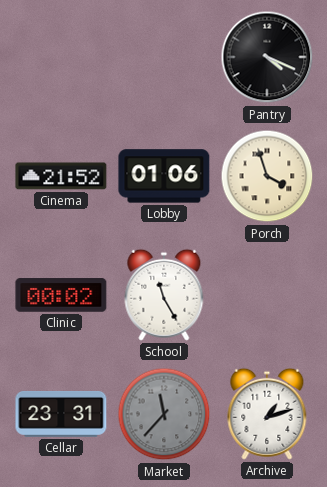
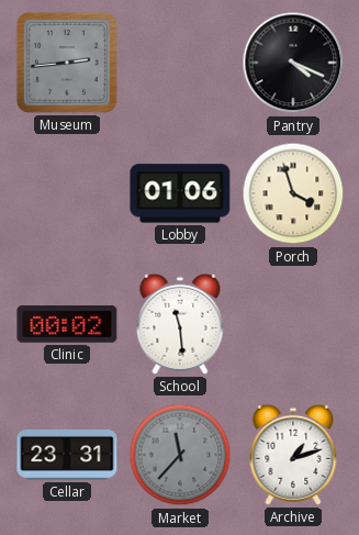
Museum: none -> 2:44
Cinema: 21:52 -> none
School: 11:25 -> 11:29
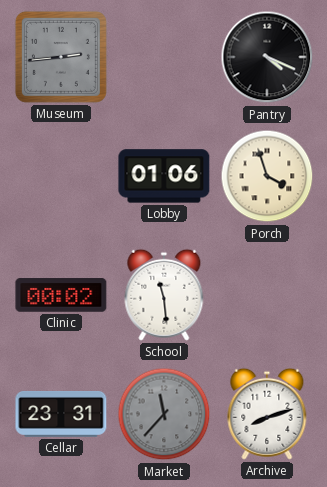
Archive: 1:12 -> 8:12
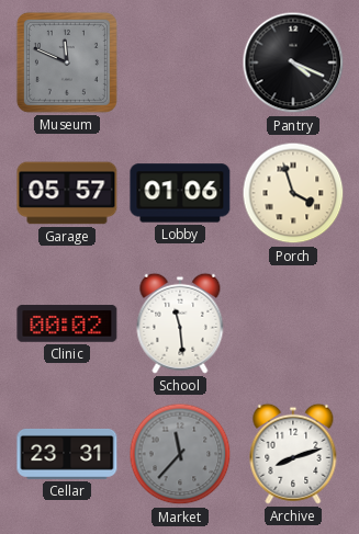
Museum: 2:44 -> 11:49
Garage: none -> 05:57
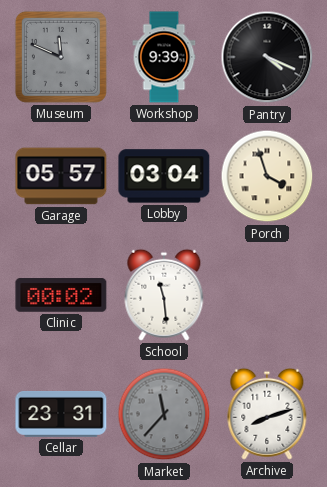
Workshop: none -> 9:39
Lobby: 01:06 -> 03:04
